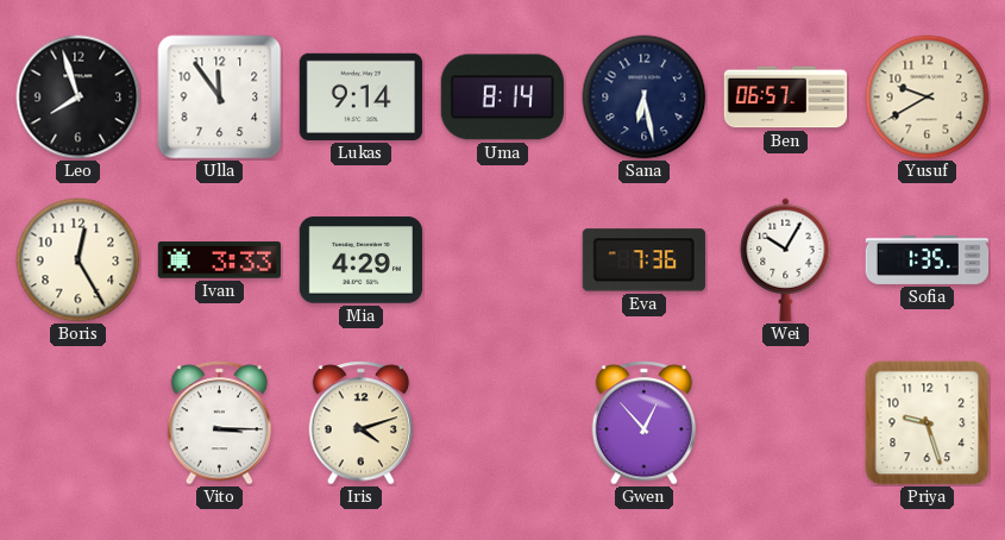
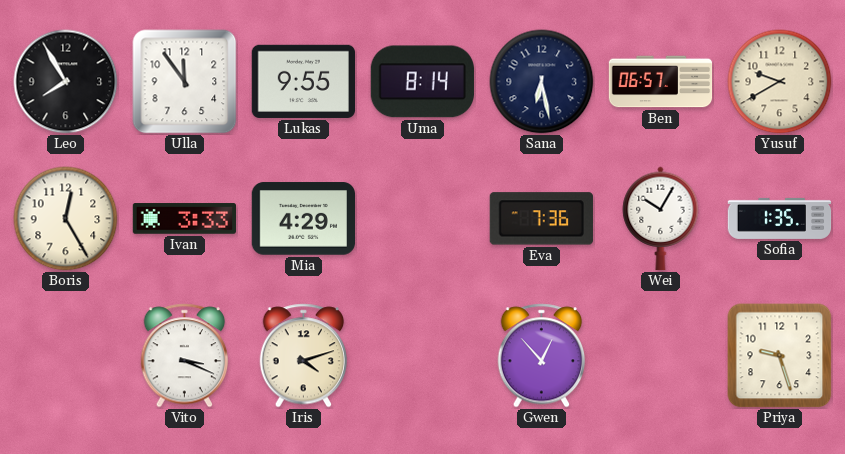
Leo: 7:57 -> 7:55
Lukas: 9:14 -> 9:55
Vito: 3:15 -> 3:19
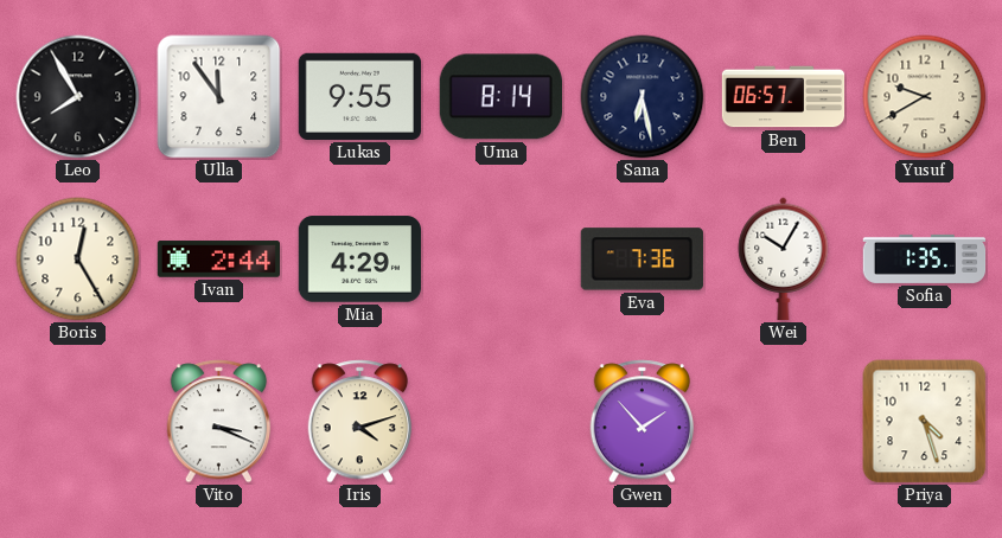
Ivan: 3:33 -> 2:44
Gwen: 12:53 -> 1:53
Priya: 9:27 -> 4:27
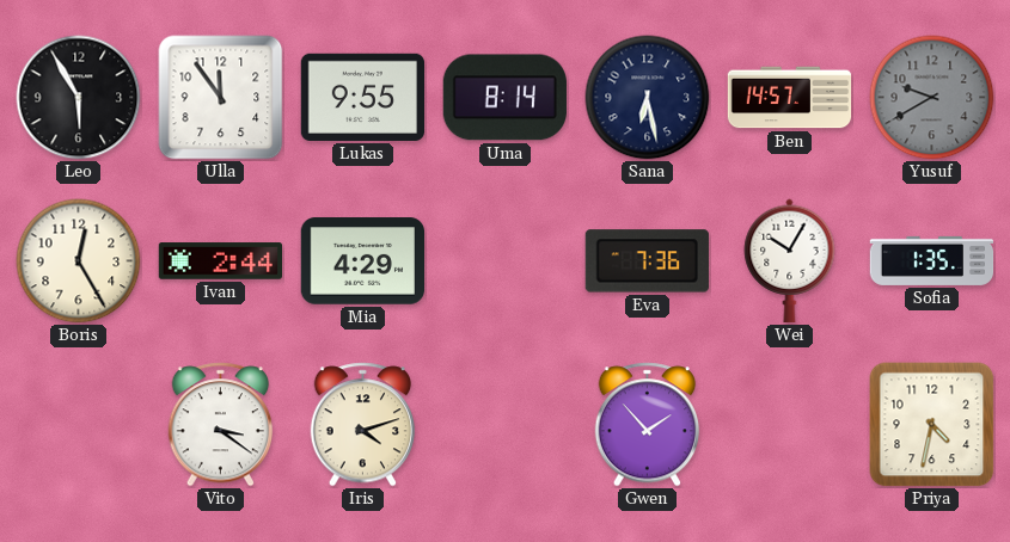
Leo: 7:55 -> 5:55
Ben: 06:57 -> 14:57
Yusuf dial: cream -> grey
Vito: 3:19 -> 3:21
Priya: 4:27 -> 4:32
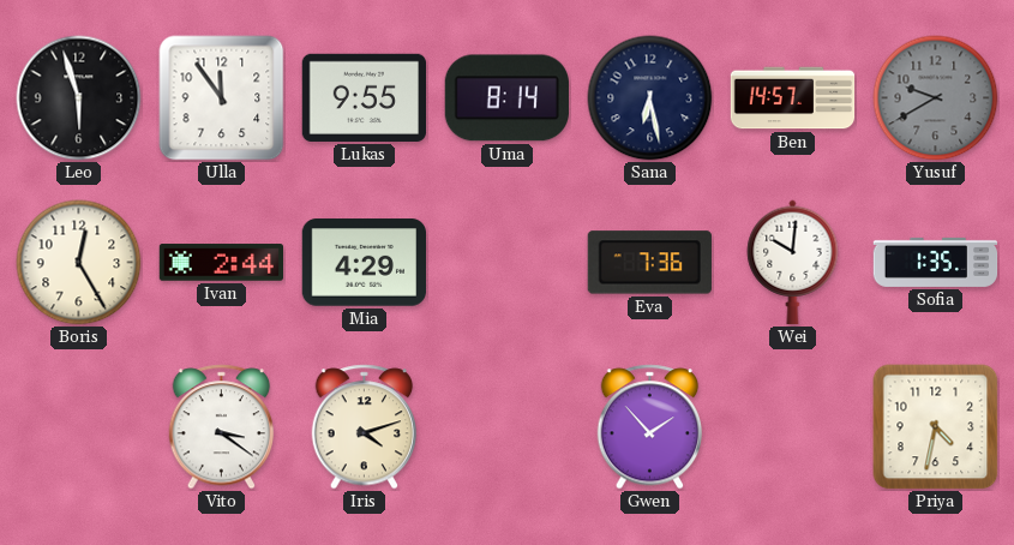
Leo: 5:55 -> 5:57
Wei: 10:05 -> 10:01
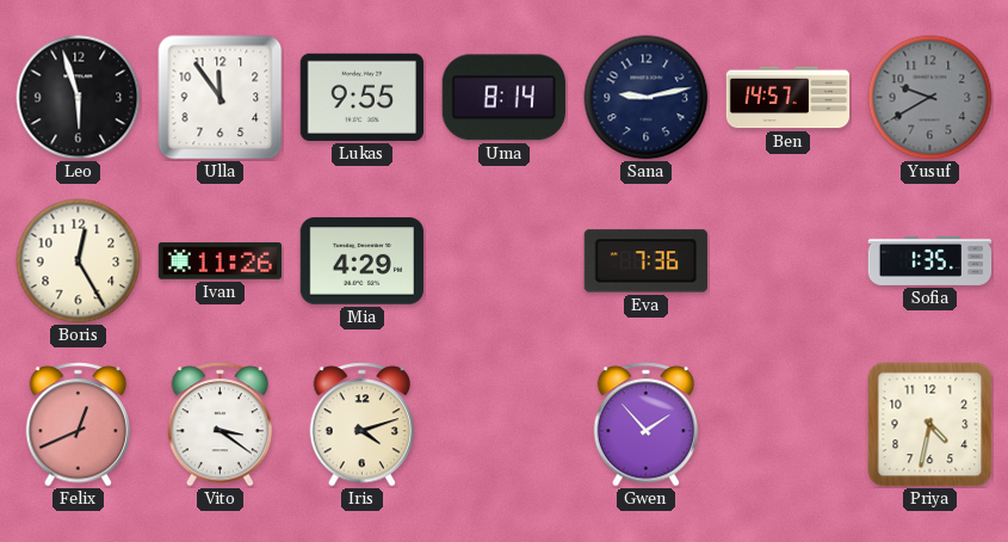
Sana: 6:28 -> 9:13
Ivan: 2:44 -> 11:26
Wei: 10:01 -> none
Felix: none -> 12:41
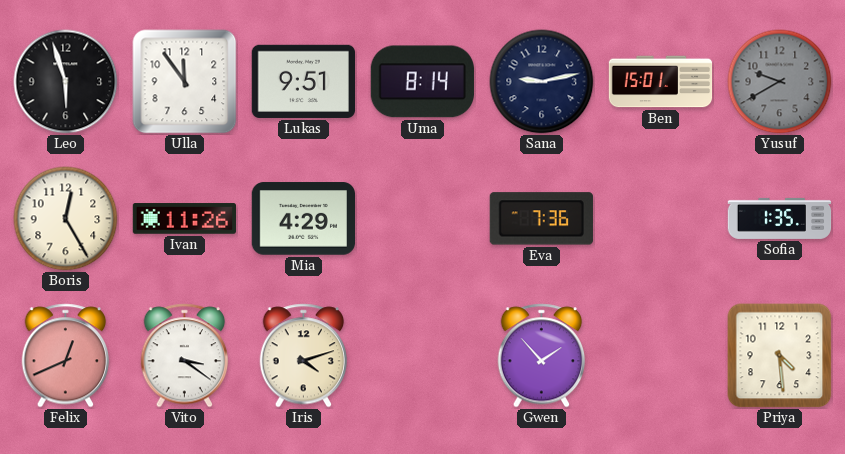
Lukas: 9:55 -> 9:51
Ben: 14:57 -> 15:01
Priya: 4:32 -> 4:29
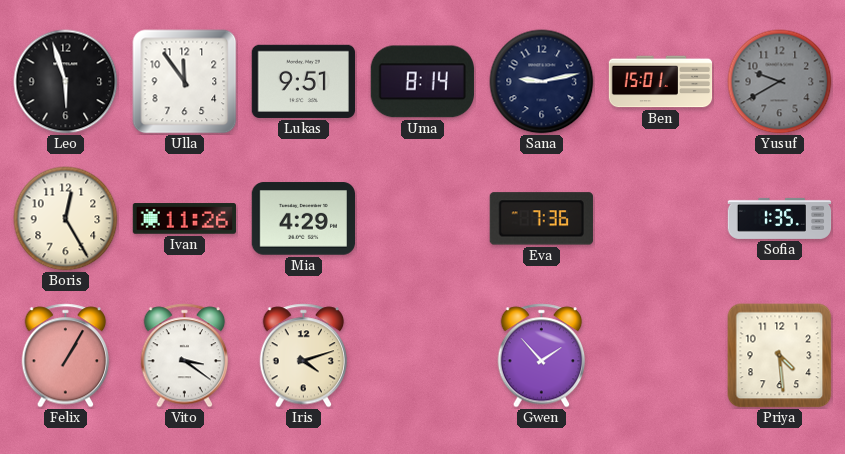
Felix: 12:41 -> 1:05
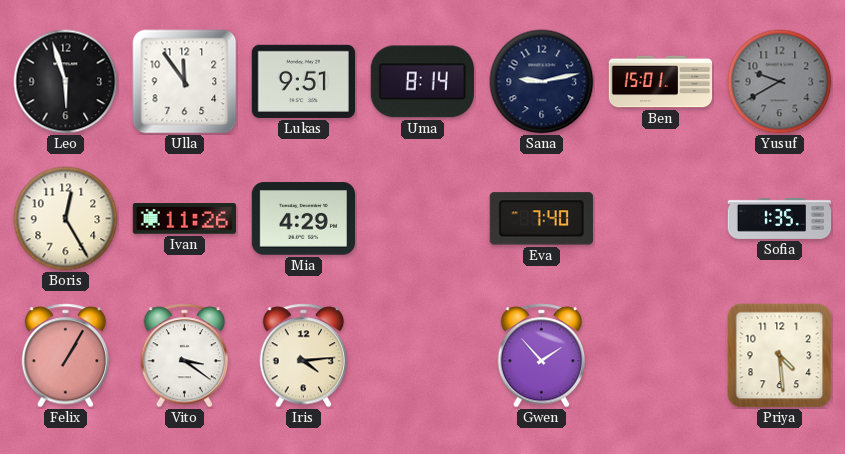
Eva: 7:36 -> 7:40
Iris: 4:12 -> 4:14
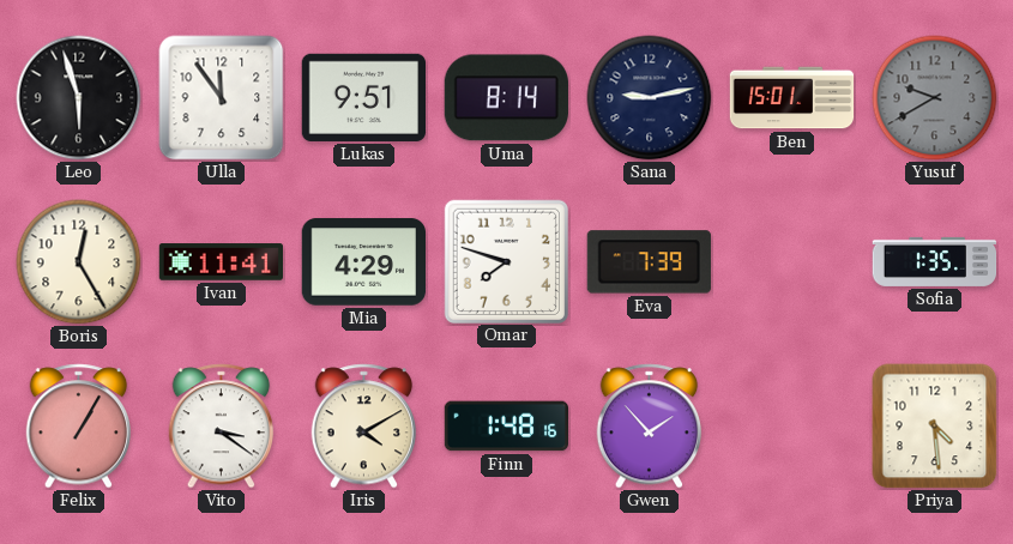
Ivan: 11:26 -> 11:41
Omar: none -> 7:48
Eva: 7:40 -> 7:39
Iris: 4:14 -> 4:10
Finn: none -> 1:48
